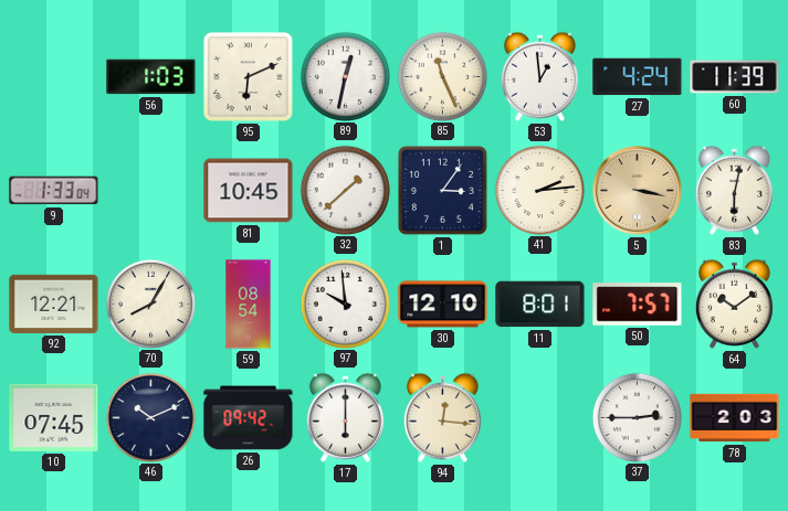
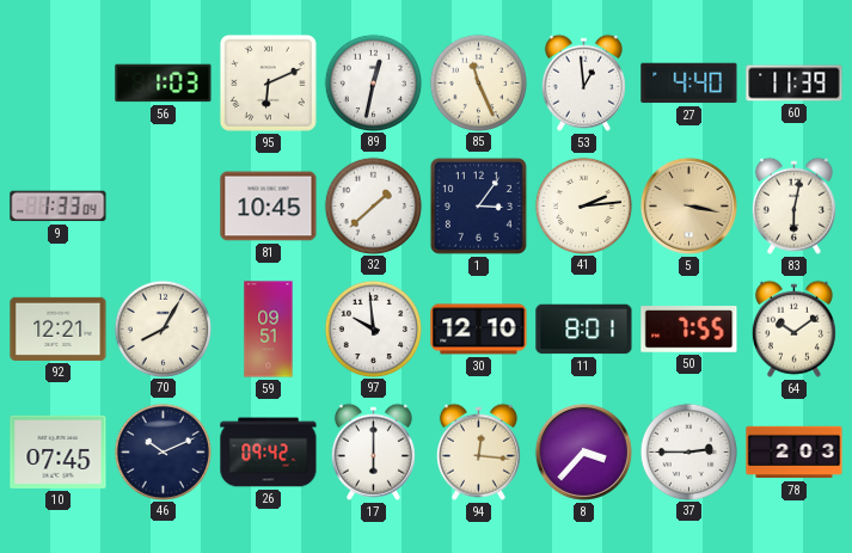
27: 4:24 -> 4:40
59: 08:54 -> 09:51
50: 7:57 -> 7:55
8: none -> 3:37
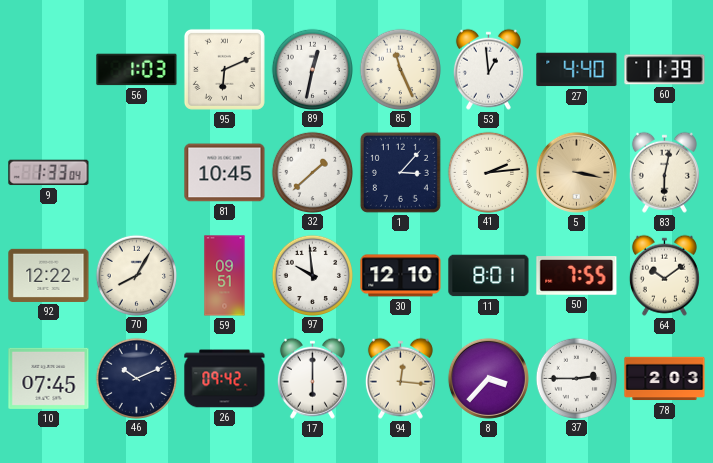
1: 3:06 -> 3:07
92: 12:21 -> 12:22
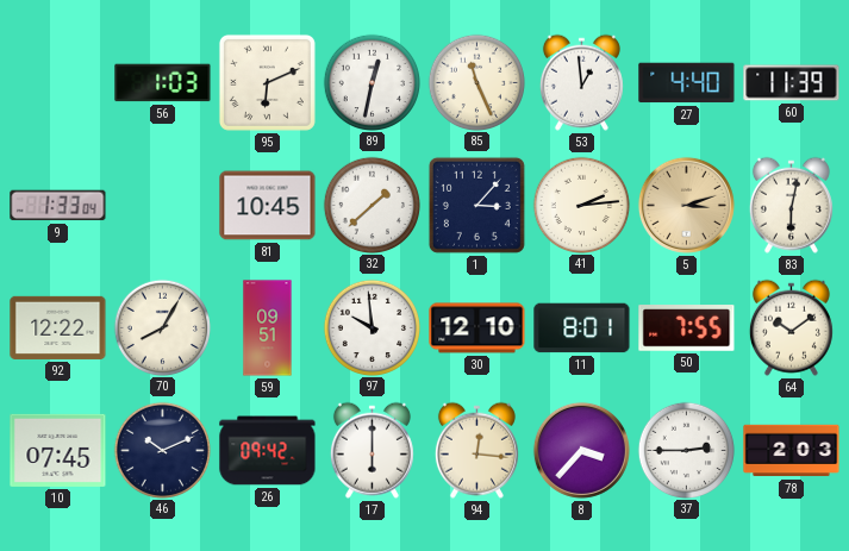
5: 3:17 -> 3:12
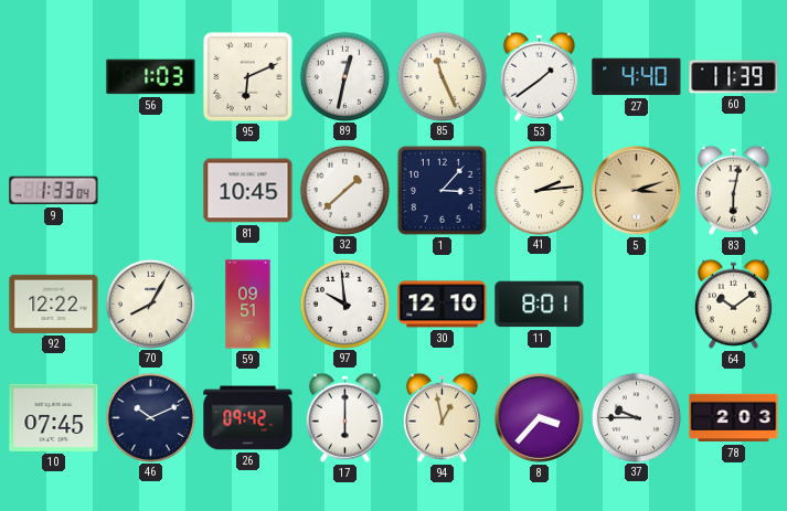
53: 12:59 -> 1:39
50: 7:55 -> none
94: 12:16 -> 12:58
37: 2:45 -> 9:45
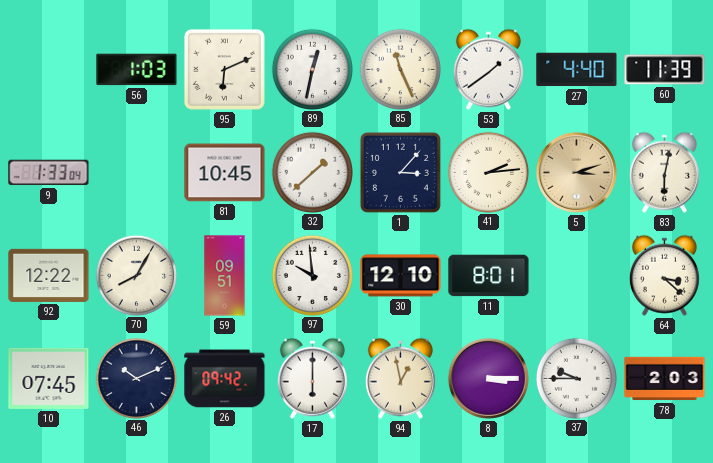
64: 10:09 -> 3:22
8: 3:37 -> 3:15
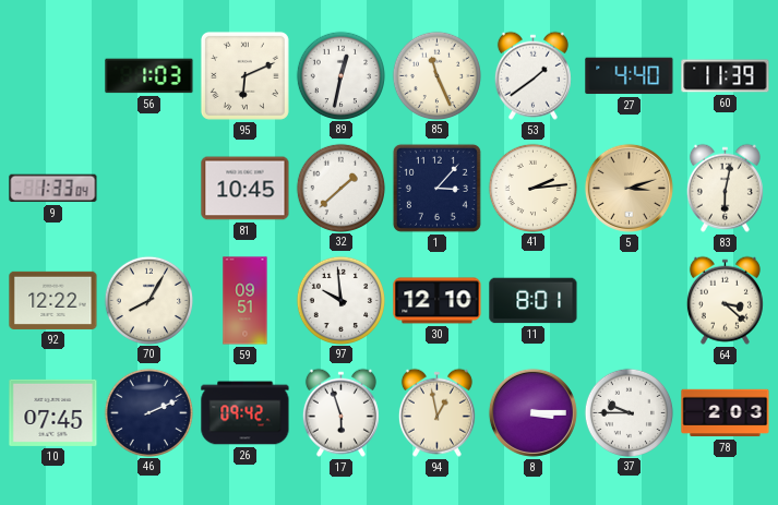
46: 10:11 -> 2:11
17: 6:00 -> 5:57
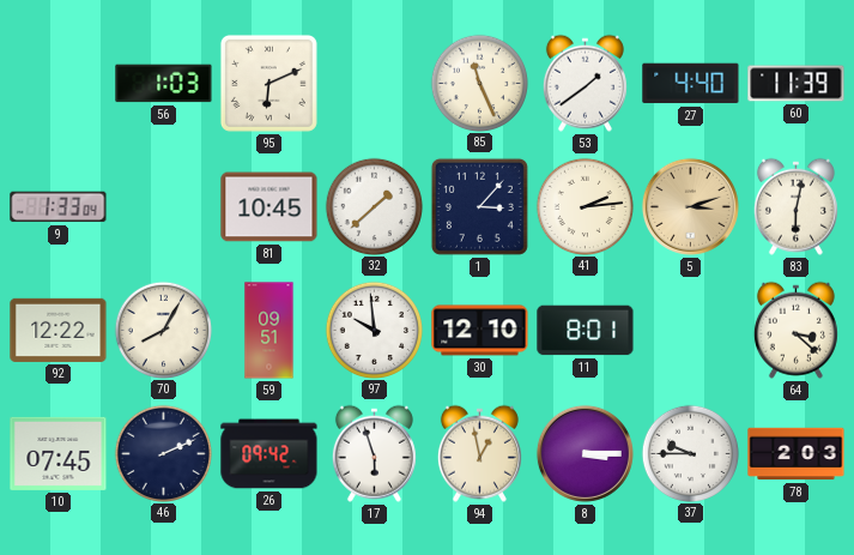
89: 12:32 -> none
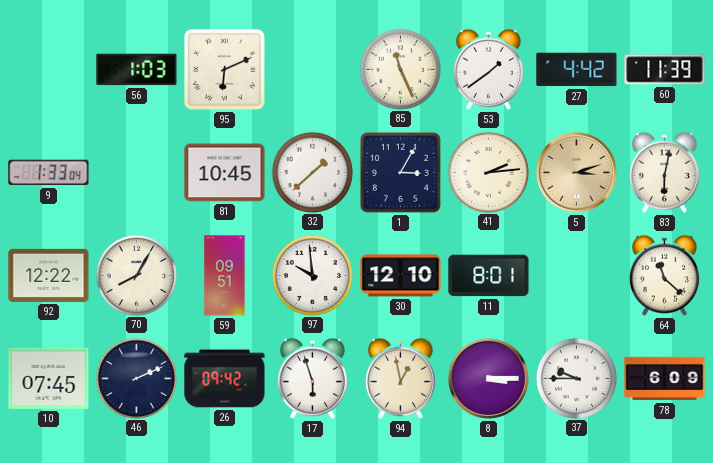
27: 4:40 -> 4:42
1: 3:07 -> 3:05
64: 3:22 -> 11:22
78: 2:03 -> 6:09
